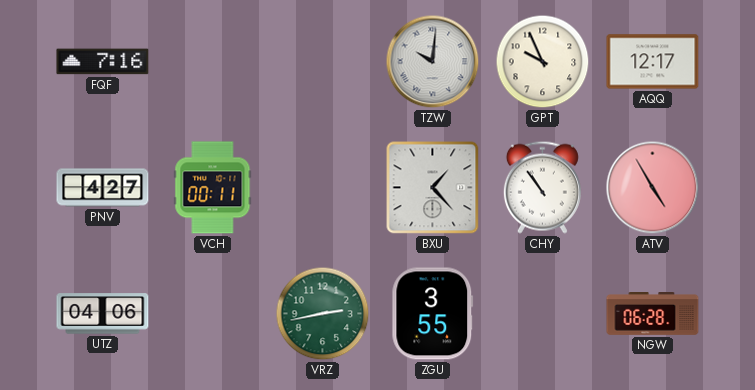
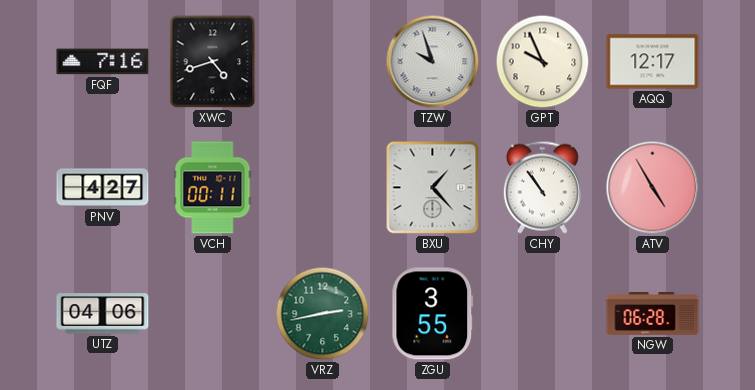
XWC: none -> 4:42
TZW: 10:01 -> 9:57
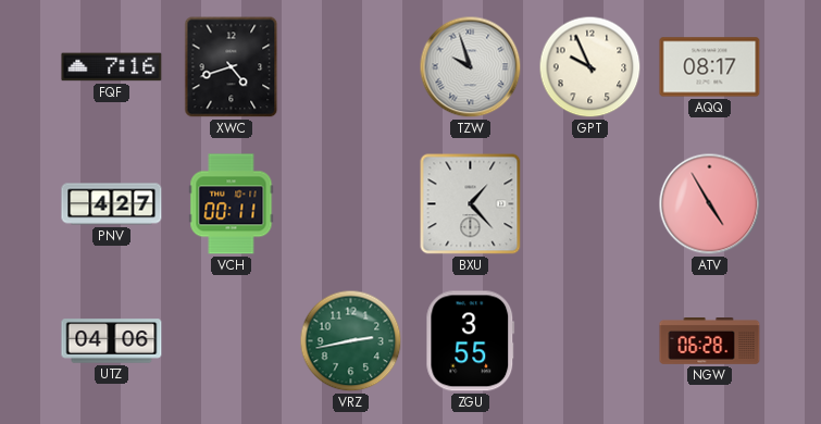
AQQ: 12:17 -> 08:17
CHY: 10:54 -> none
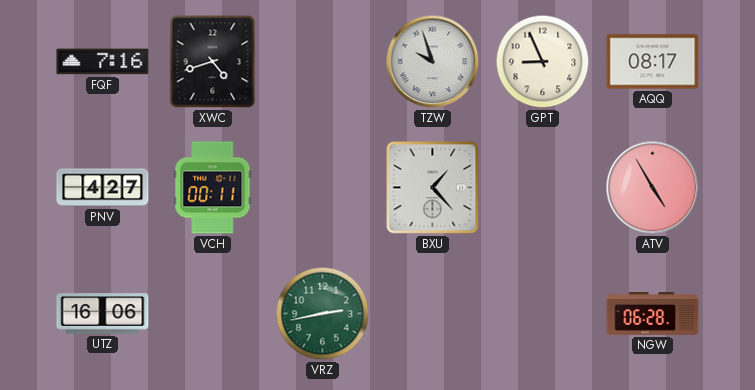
GPT: 9:56 -> 8:56
UTZ: 04:06 -> 16:06
ZGU: 3:55 -> none
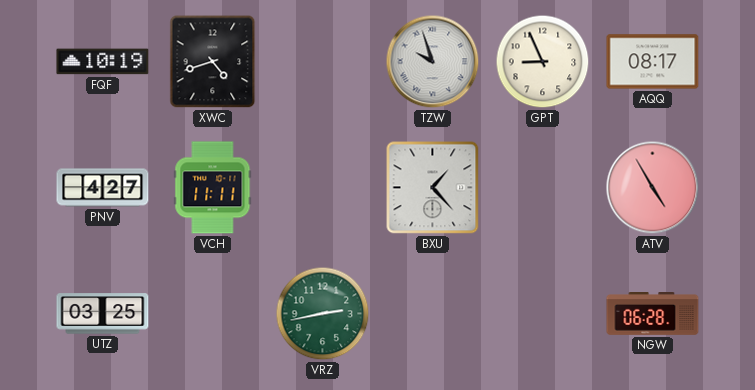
FQF: 7:16 -> 10:19
VCH: 00:11 -> 11:11
UTZ: 16:06 -> 03:25
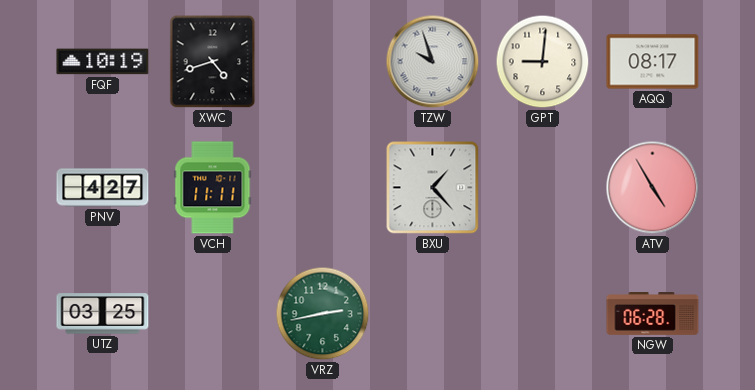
GPT: 8:56 -> 9:01
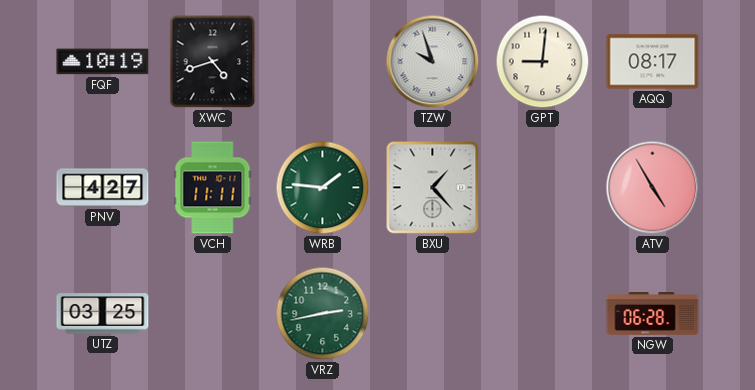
WRB: none -> 1:46
